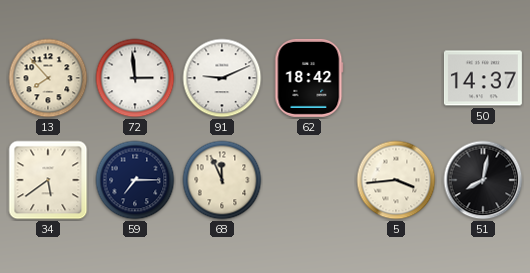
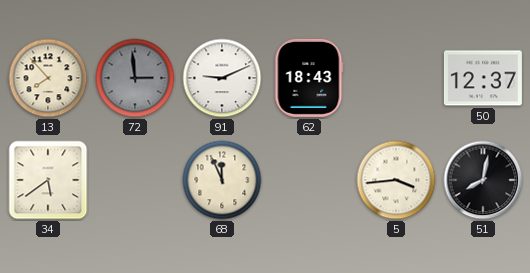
72 dial: white -> grey
62: 18:42 -> 18:43
50: 14:37 -> 12:37
59: 7:15 -> none
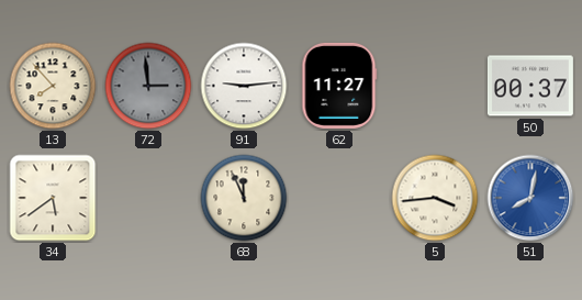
91: 9:11 -> 9:14
62: 18:43 -> 11:27
50: 12:37 -> 00:37
51 dial: black -> blue
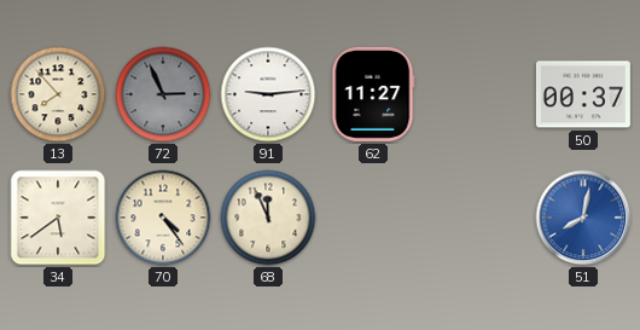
72: 2:59 -> 2:56
70: none -> 4:24
5: 3:44 -> none
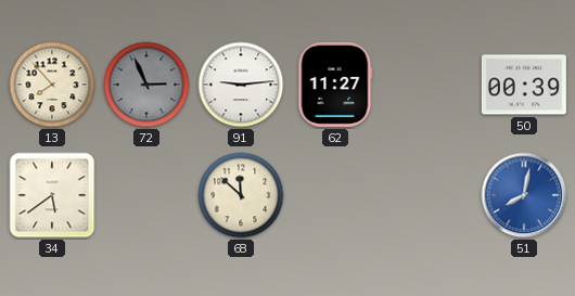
50: 00:37 -> 00:39
70: 4:24 -> none
68: 11:56 -> 11:52
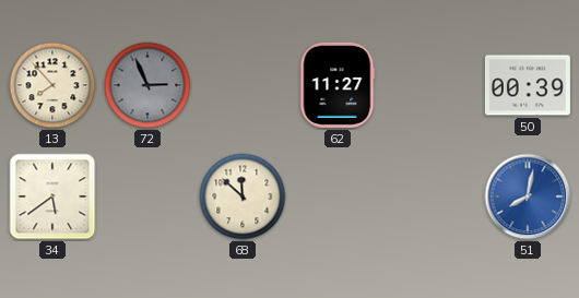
91: 9:14 -> none
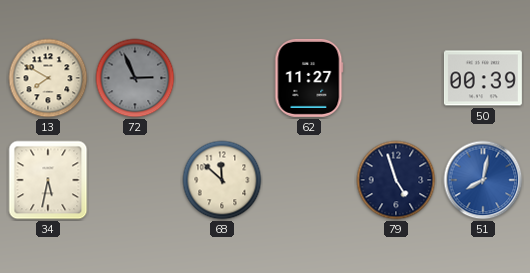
13: 7:53 -> 7:50
34: 5:39 -> 5:32
79: none -> 4:57
